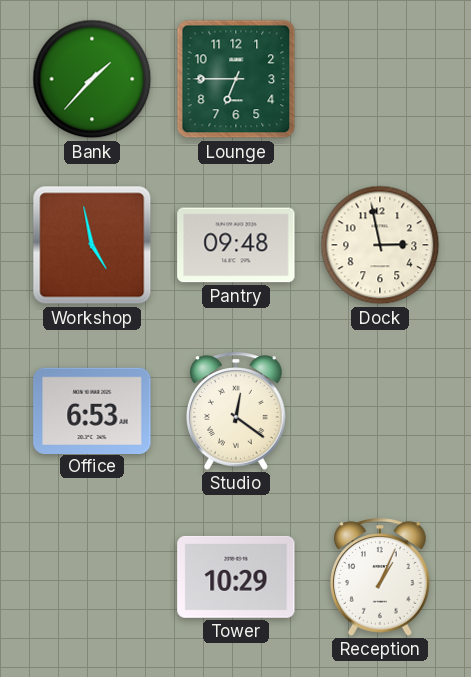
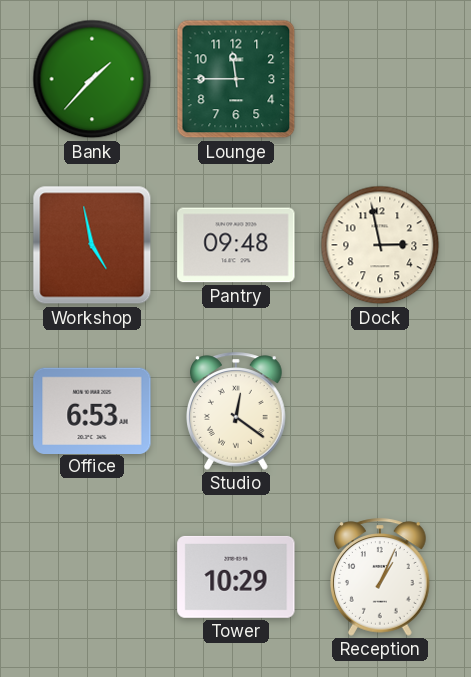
Lounge: 6:45 -> 11:45
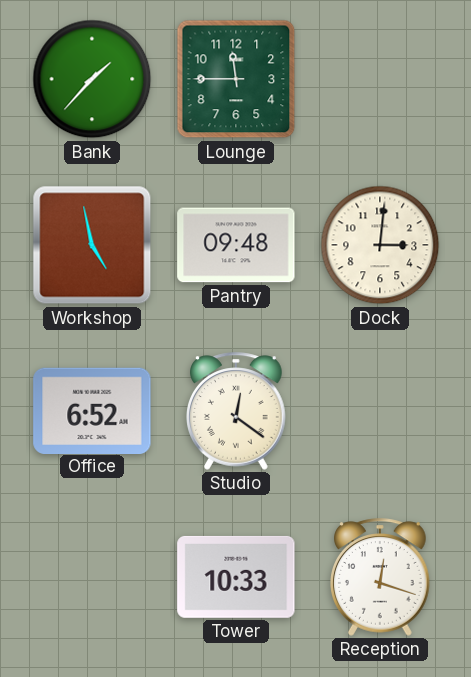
Dock: 2:58 -> 3:01
Office: 6:53 -> 6:52
Tower: 10:29 -> 10:33
Reception: 1:04 -> 12:18
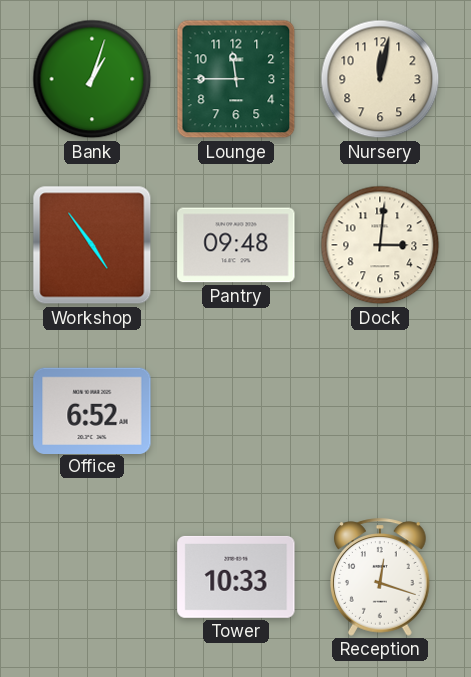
Bank: 1:37 -> 1:03
Nursery: none -> 12:02
Workshop: 4:58 -> 4:54
Studio: 12:21 -> none
